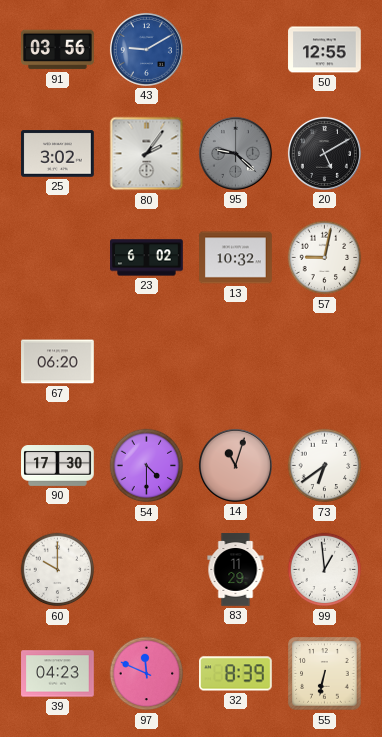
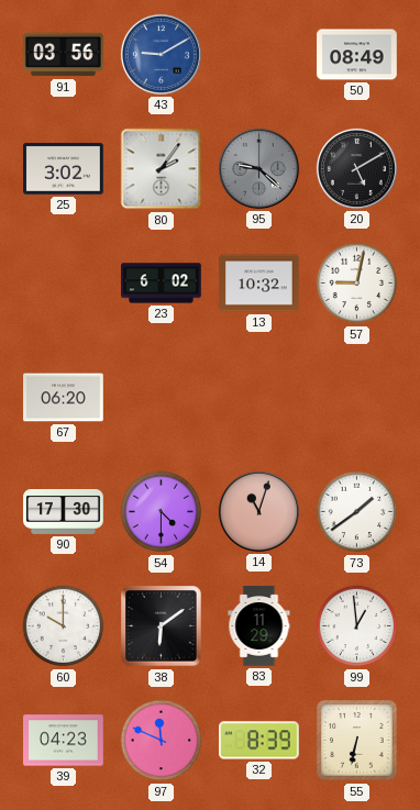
50: 12:55 -> 08:49
73: 6:39 -> 1:39
38: none -> 6:09
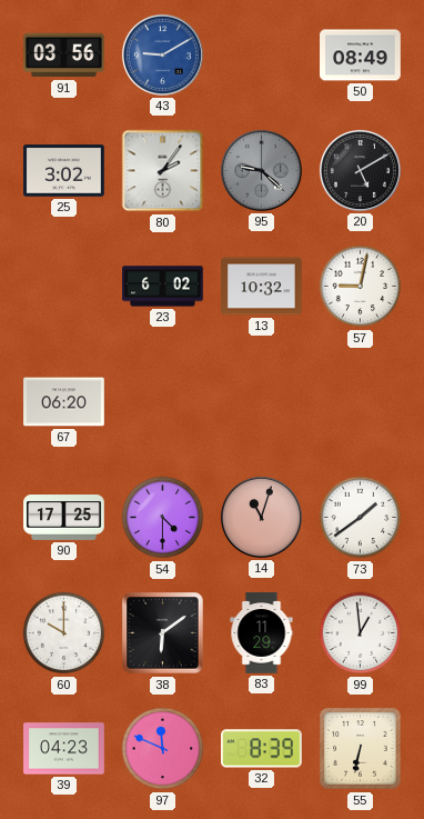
90: 17:30 -> 17:25
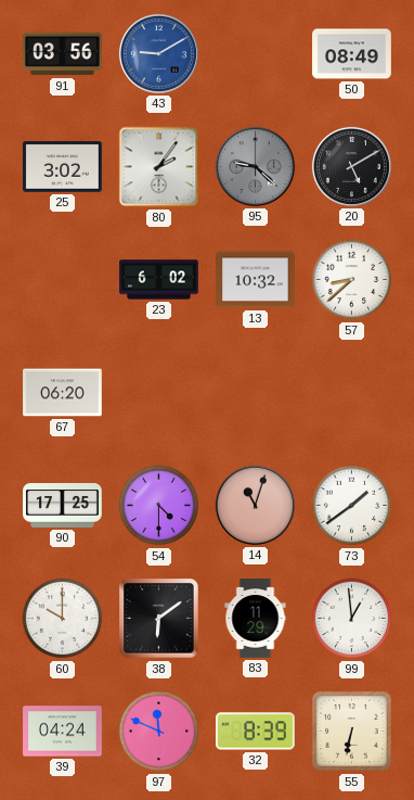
57: 9:02 -> 8:38
39: 04:23 -> 04:24
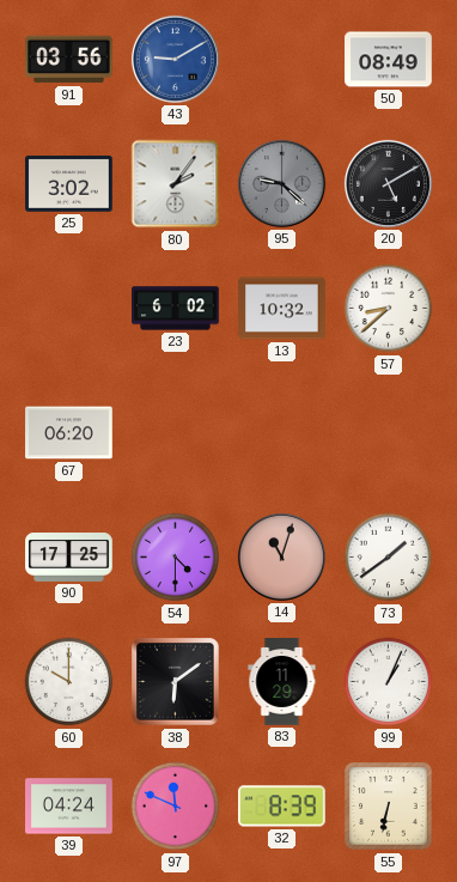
99: 12:59 -> 1:04
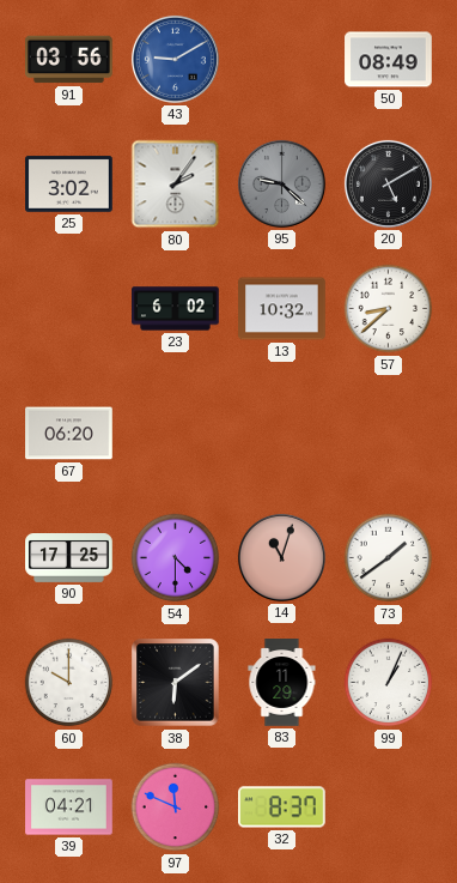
39: 04:24 -> 04:21
32: 8:39 -> 8:37
55: 6:32 -> none
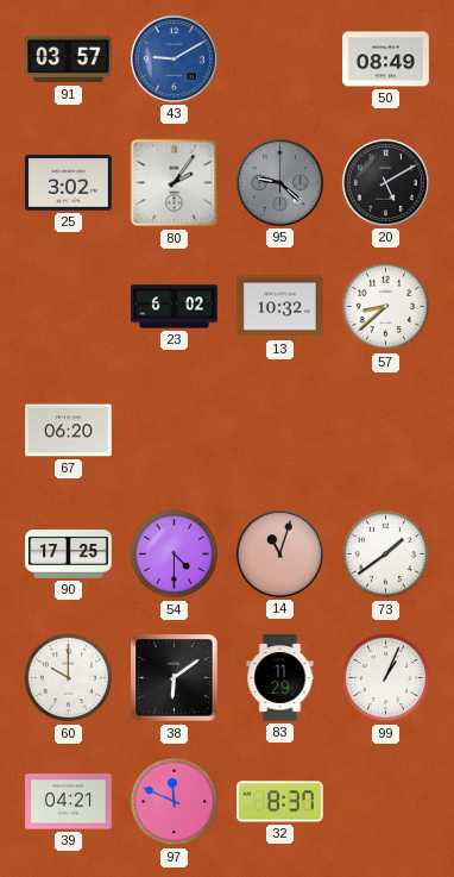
91: 03:56 -> 03:57
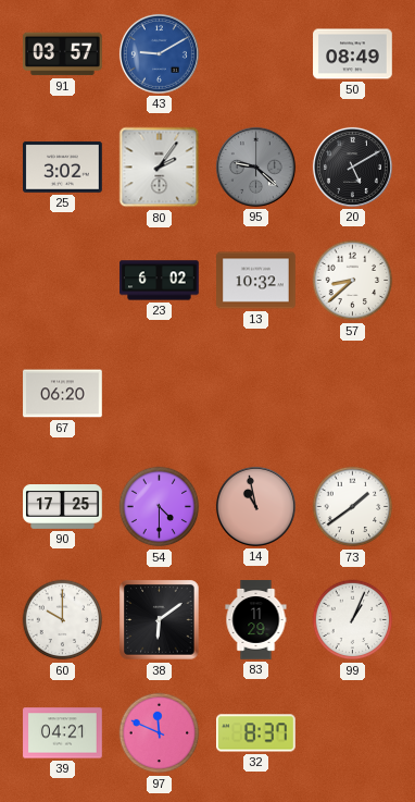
14: 11:03 -> 10:58
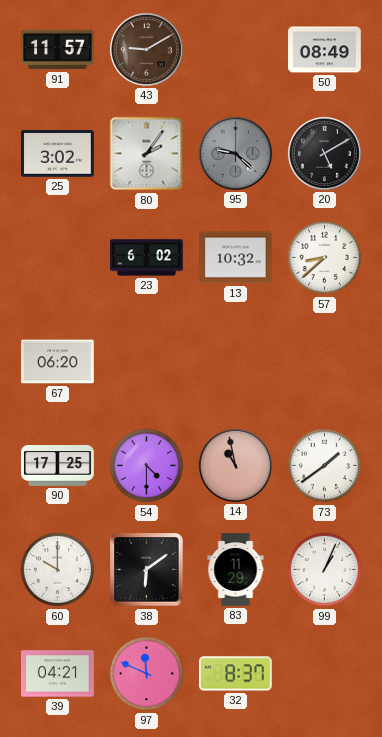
91: 03:57 -> 11:57
43 dial: blue -> brown
